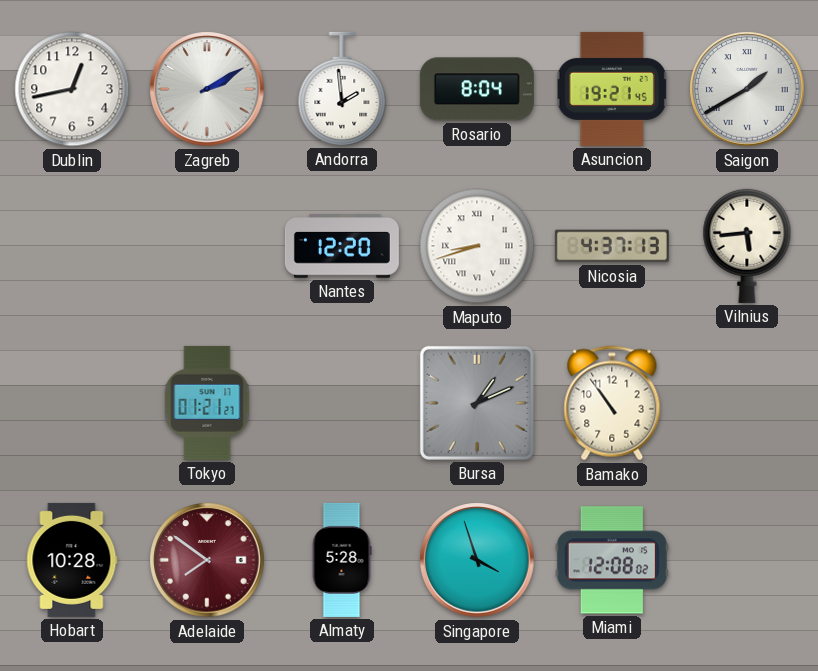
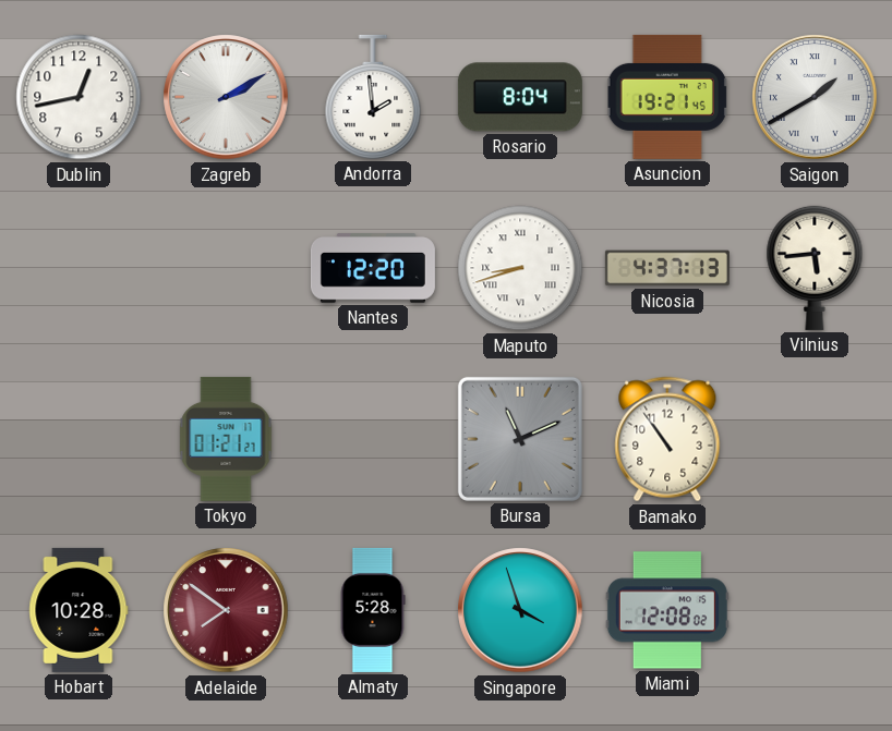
Bursa: 1:11 -> 11:11
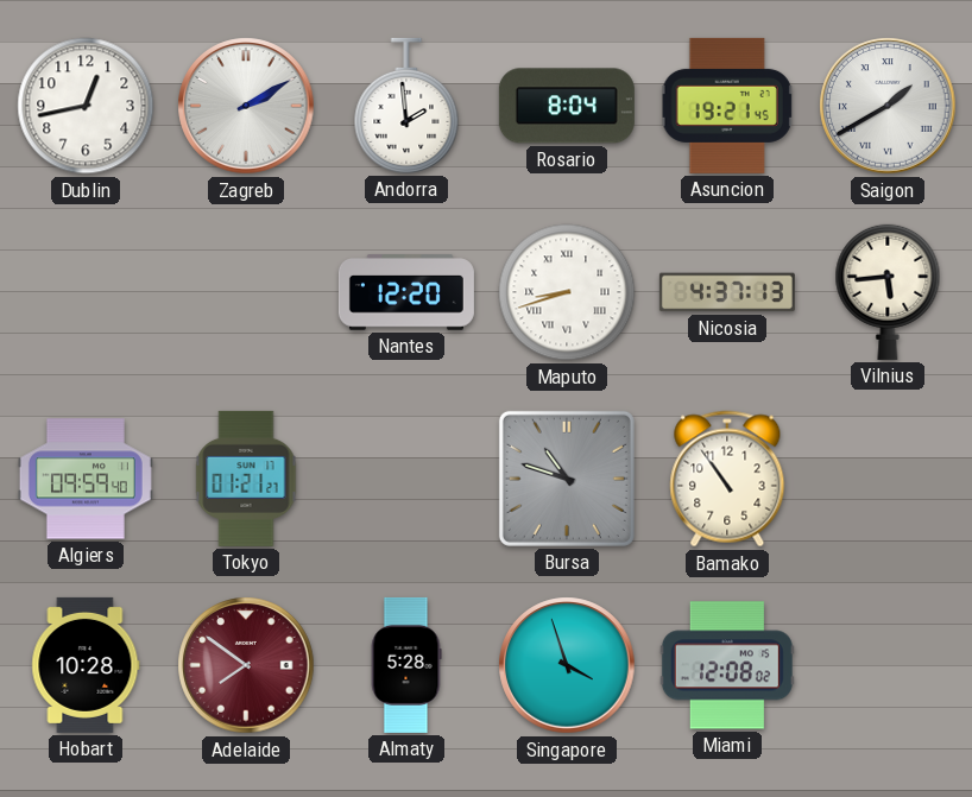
Algiers: none -> 09:59
Bursa: 11:11 -> 10:48
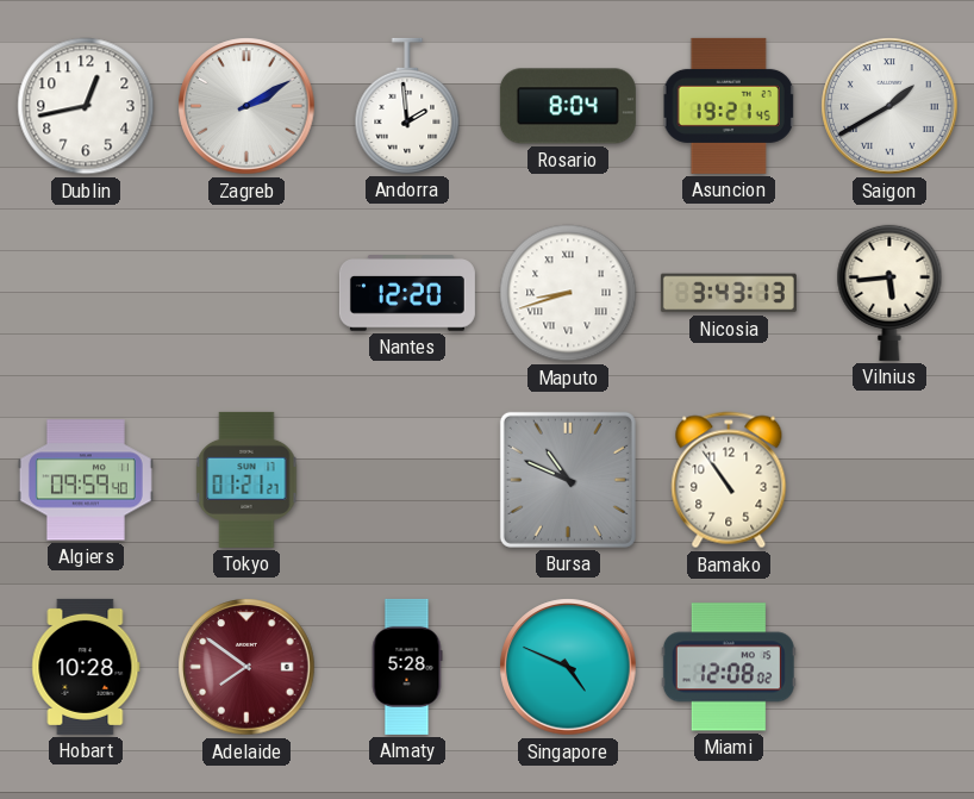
Nicosia: 4:37 -> 3:43
Bursa: 10:48 -> 10:49
Singapore: 3:57 -> 4:49
